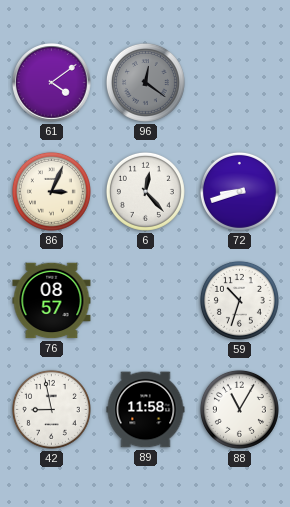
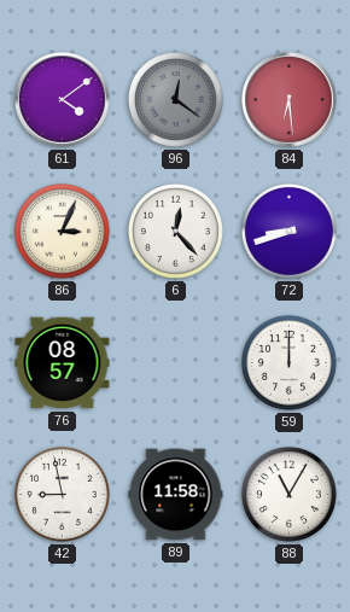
84: none -> 6:29
59: 10:33 -> 12:00
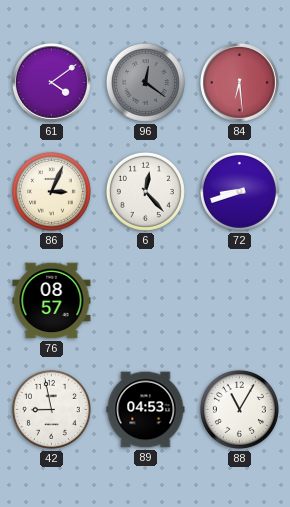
59: 12:00 -> none
89: 11:58 -> 04:53
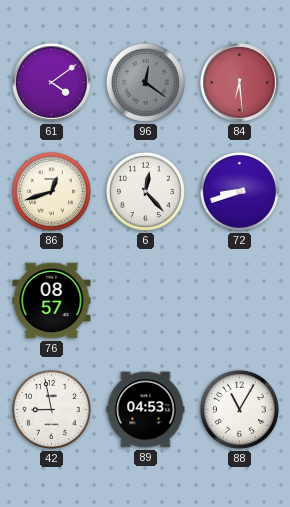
86: 3:04 -> 12:42
